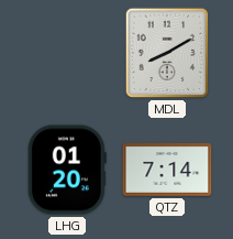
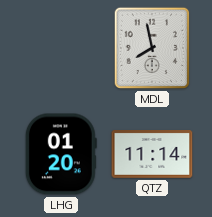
MDL: 8:10 -> 7:58
QTZ: 7:14 -> 11:14
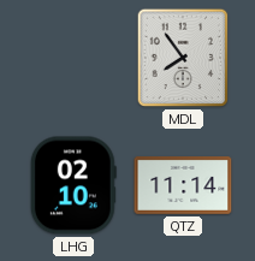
MDL: 7:58 -> 7:54
LHG: 01:20 -> 02:10
